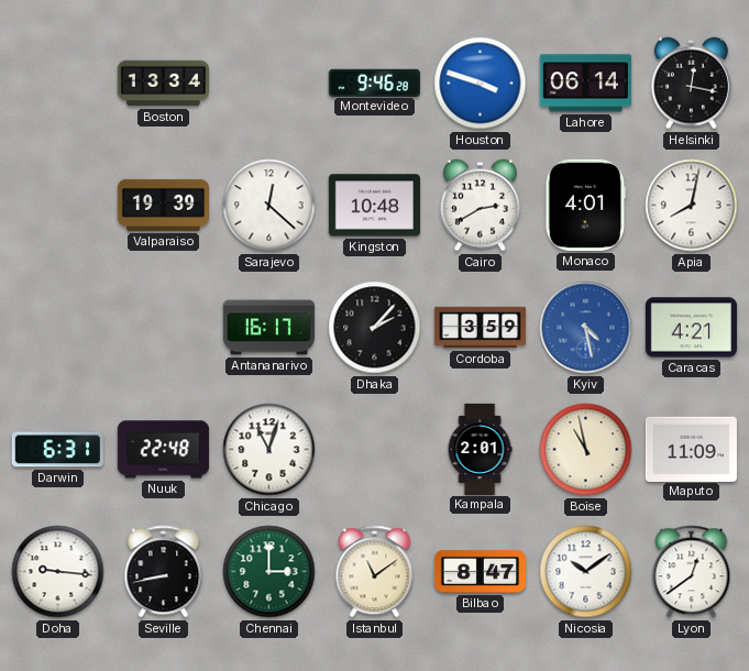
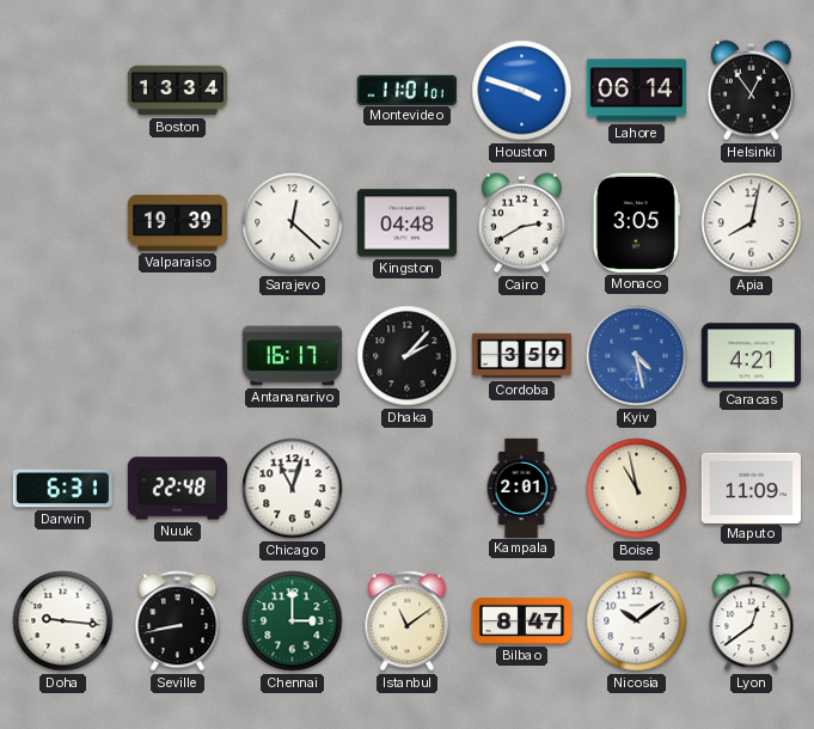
Montevideo: 9:46 -> 11:01
Helsinki: 12:17 -> 12:54
Kingston: 10:48 -> 04:48
Monaco: 4:01 -> 3:05
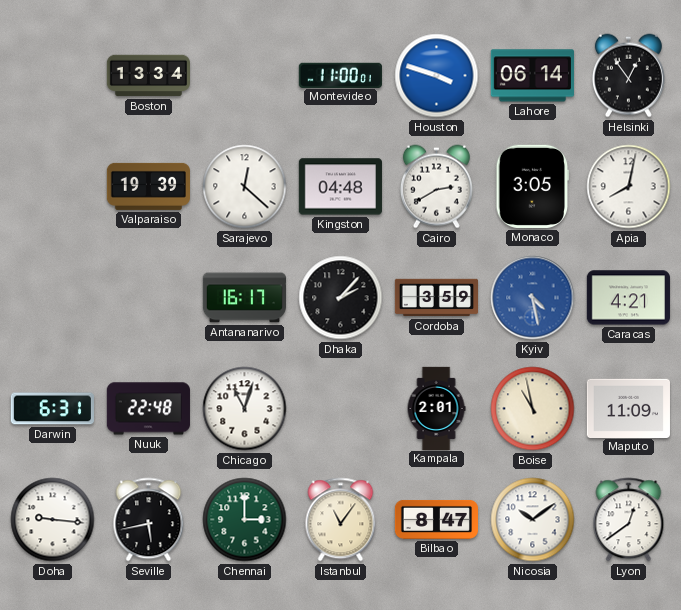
Montevideo: 11:01 -> 11:00
Seville: 8:43 -> 5:43
Istanbul: 11:09 -> 11:06
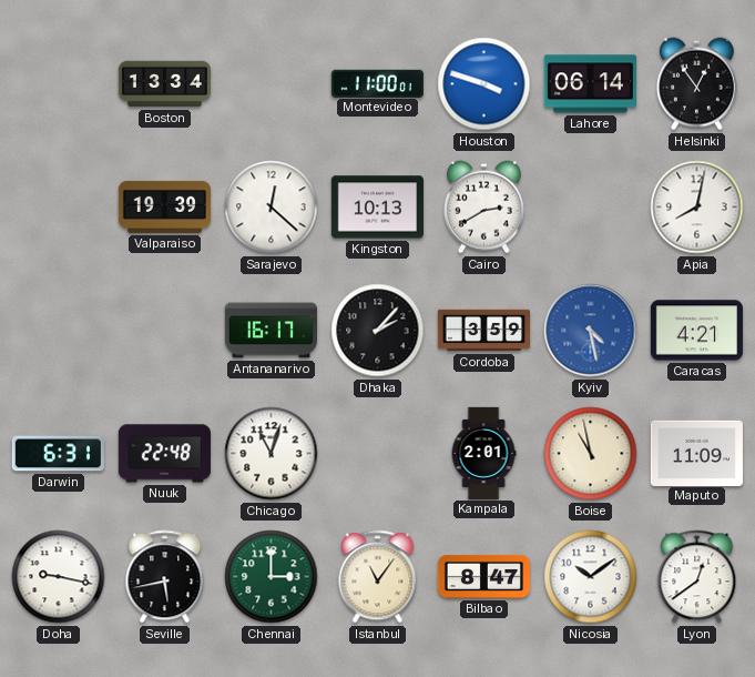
Kingston: 04:48 -> 10:13
Monaco: 3:05 -> none
Doha: 9:16 -> 9:17
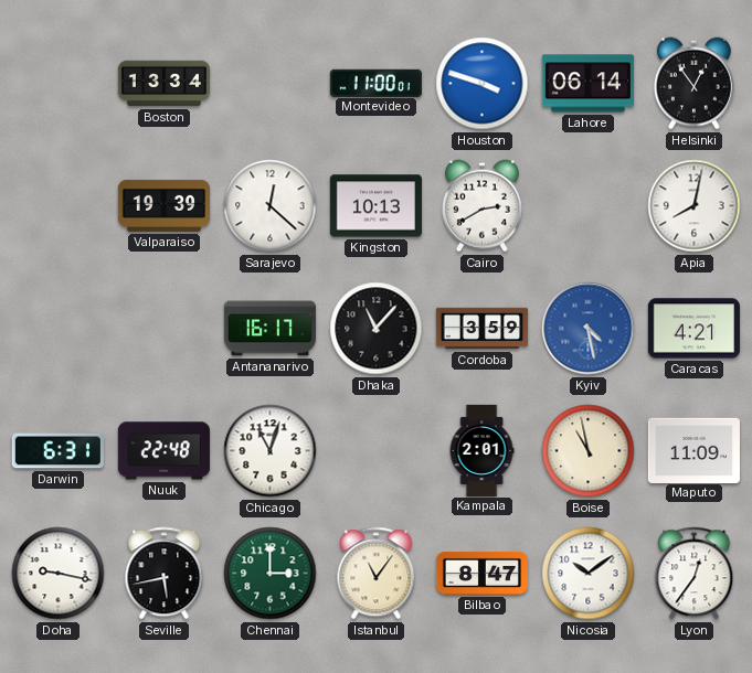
Dhaka: 2:07 -> 11:07
Lyon: 12:39 -> 12:36
